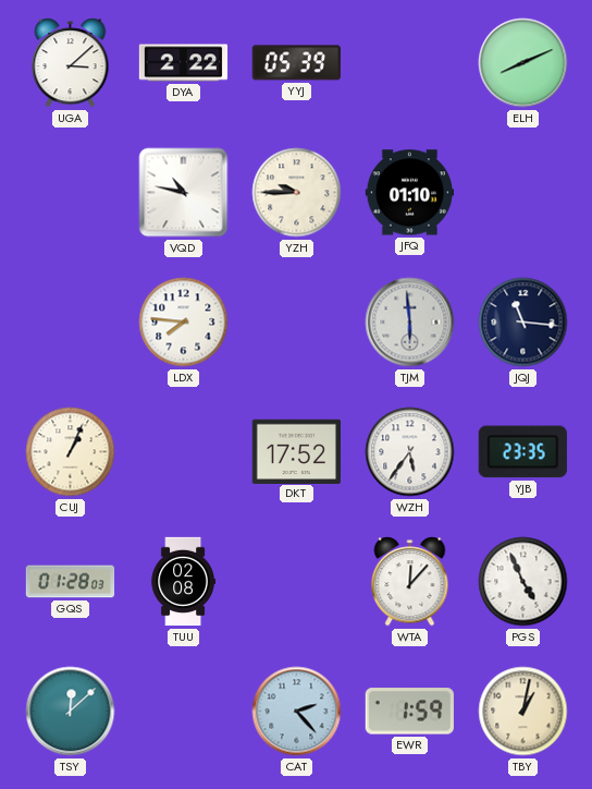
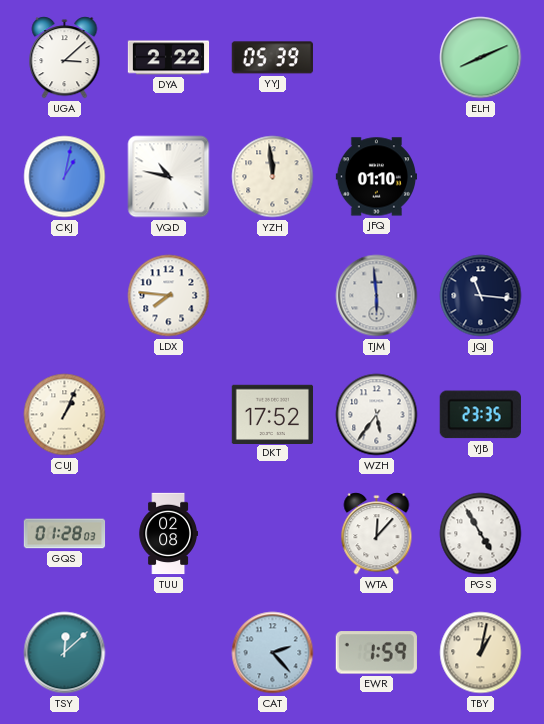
CKJ: none -> 1:02
YZH: 9:45 -> 11:59
PGS: 4:56 -> 4:55
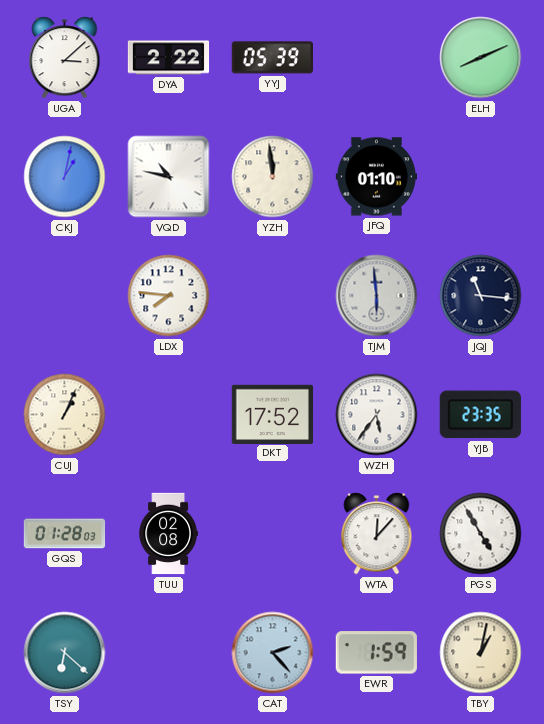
TSY: 12:08 -> 6:22
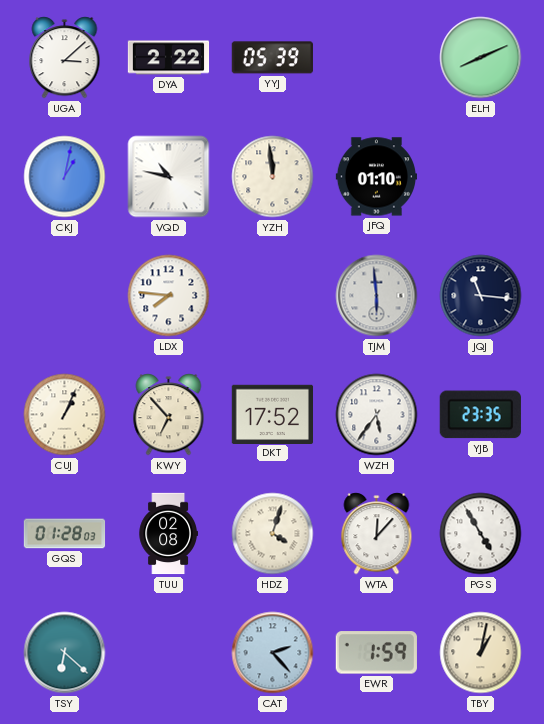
KWY: none -> 6:53
HDZ: none -> 4:03
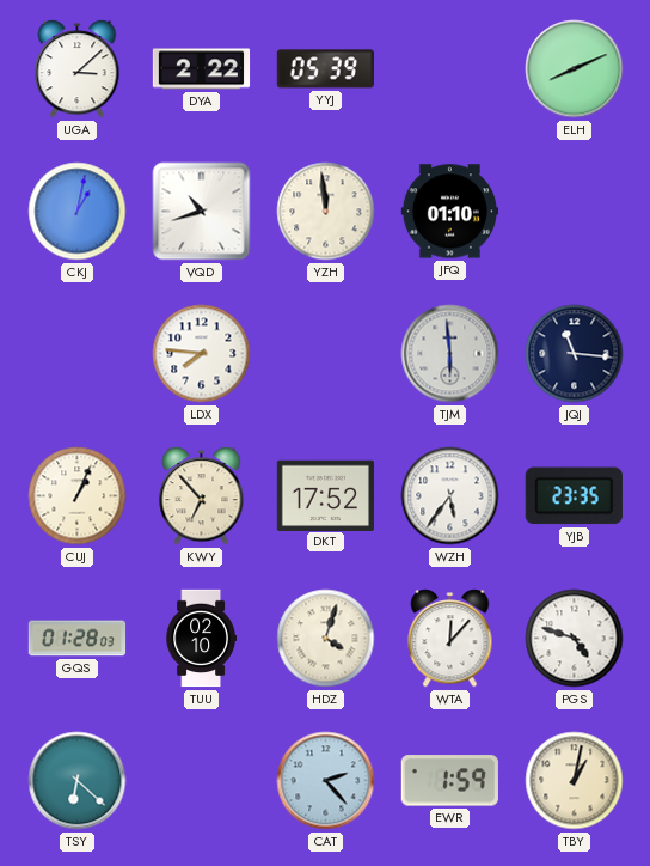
VQD: 10:47 -> 10:42
TUU: 02:08 -> 02:10
PGS: 4:55 -> 4:48
